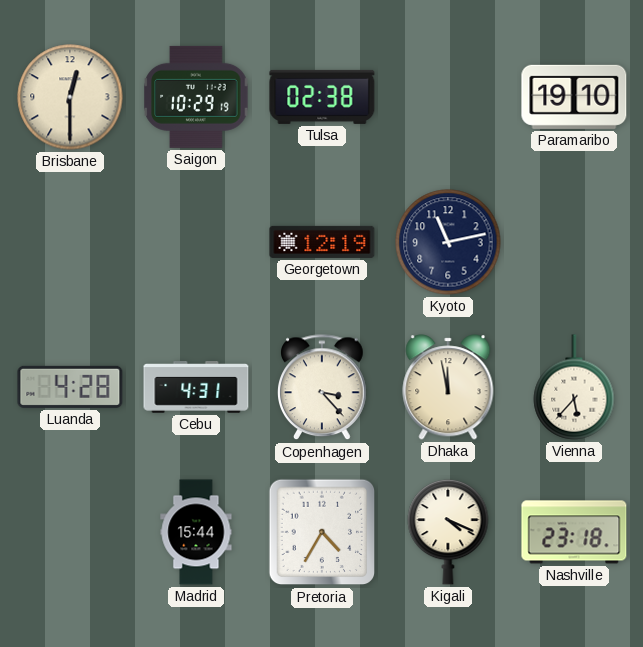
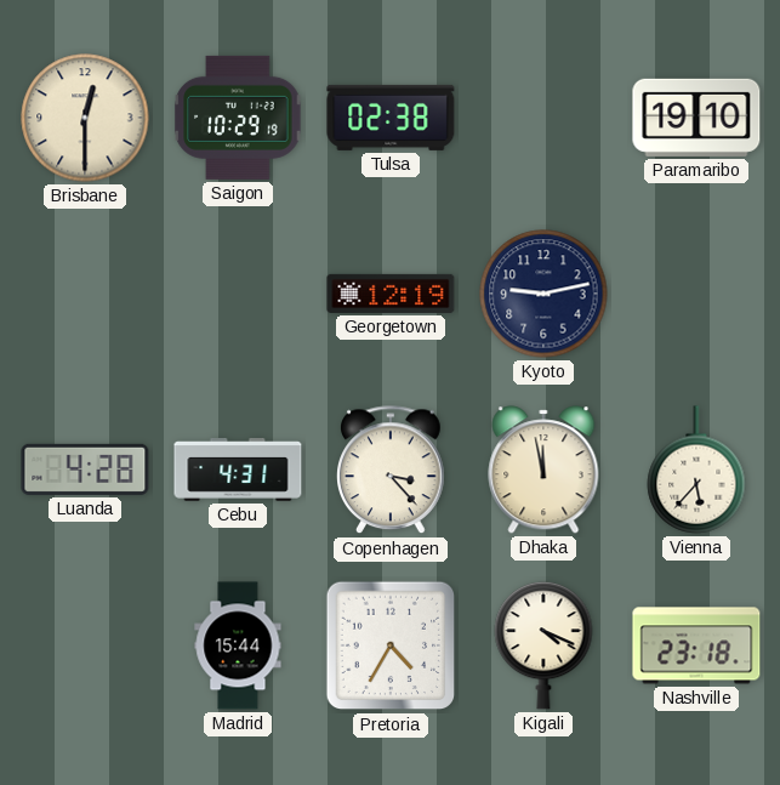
Kyoto: 11:13 -> 9:13
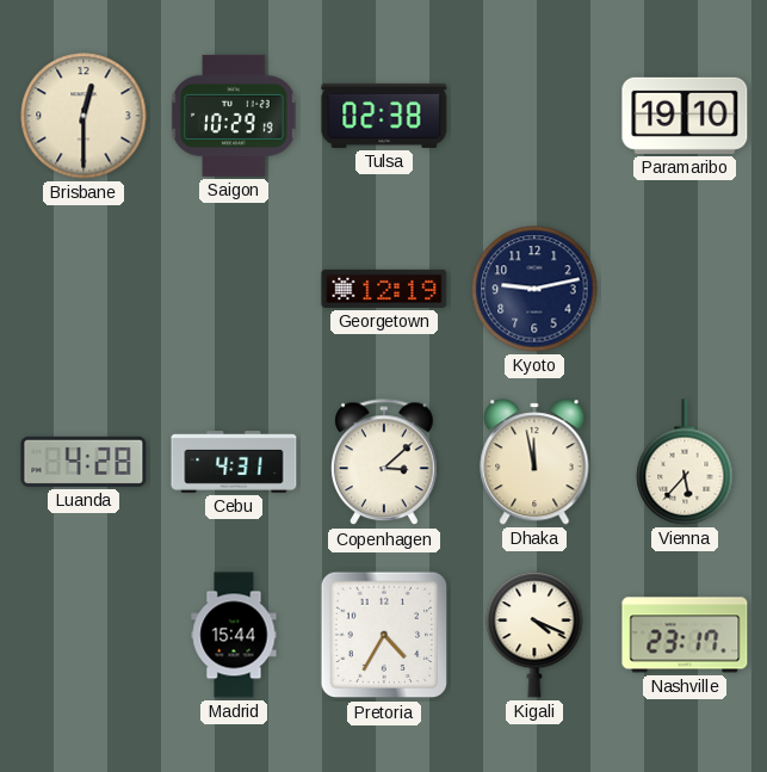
Copenhagen: 3:23 -> 3:08
Nashville: 23:18 -> 23:17
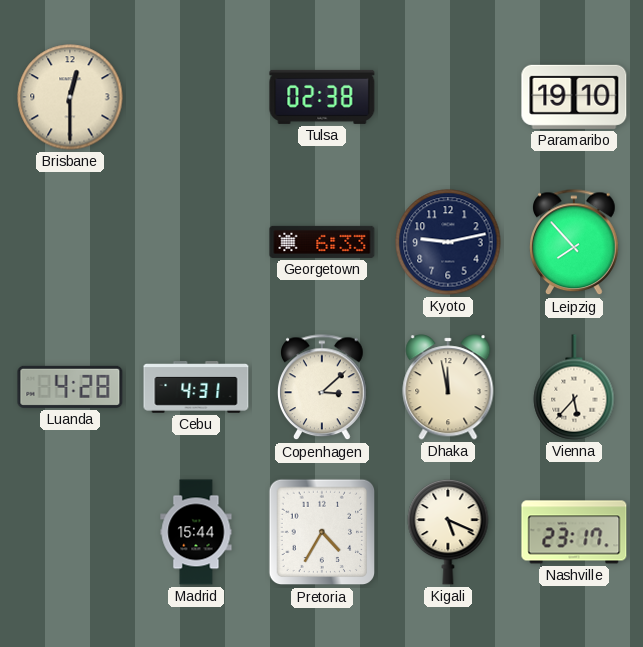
Saigon: 10:29 -> none
Georgetown: 12:19 -> 6:33
Leipzig: none -> 7:53
Kigali: 4:19 -> 5:19
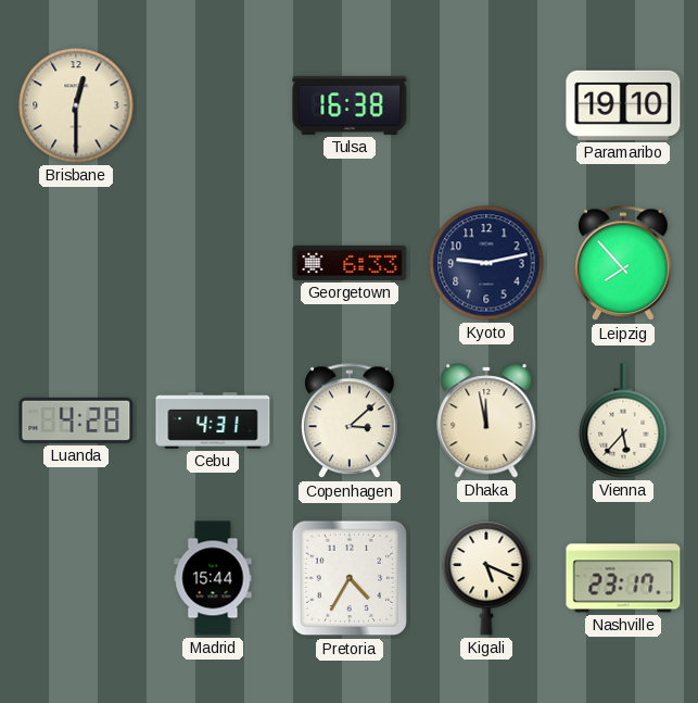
Tulsa: 02:38 -> 16:38
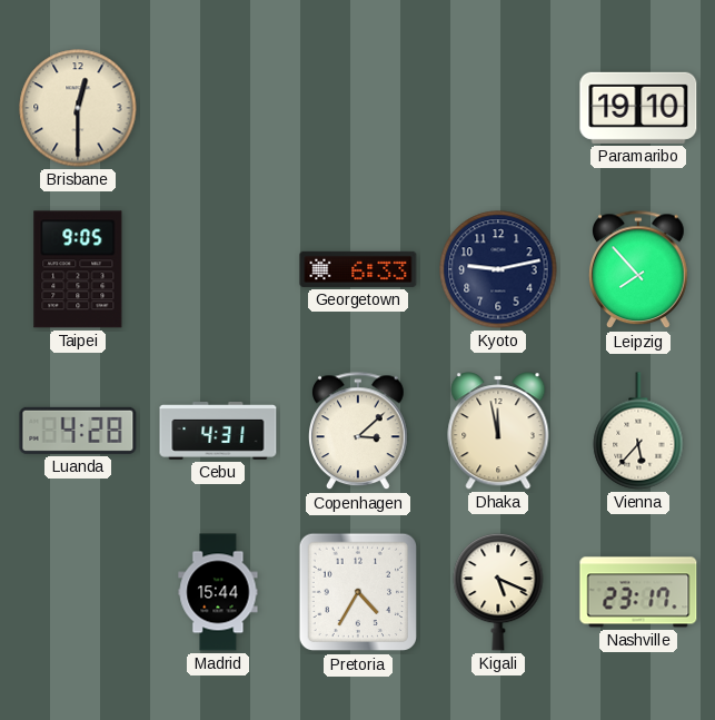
Tulsa: 16:38 -> none
Taipei: none -> 9:05
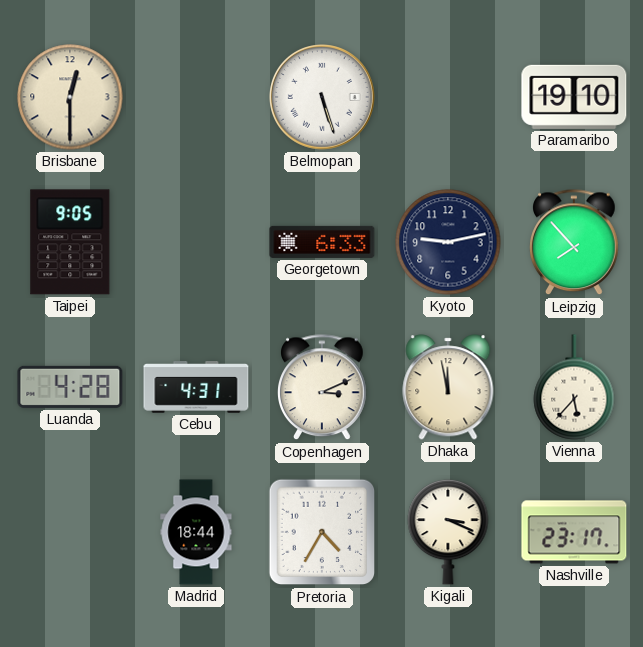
Belmopan: none -> 5:27
Copenhagen: 3:08 -> 3:11
Madrid: 15:44 -> 18:44
Kigali: 5:19 -> 3:19
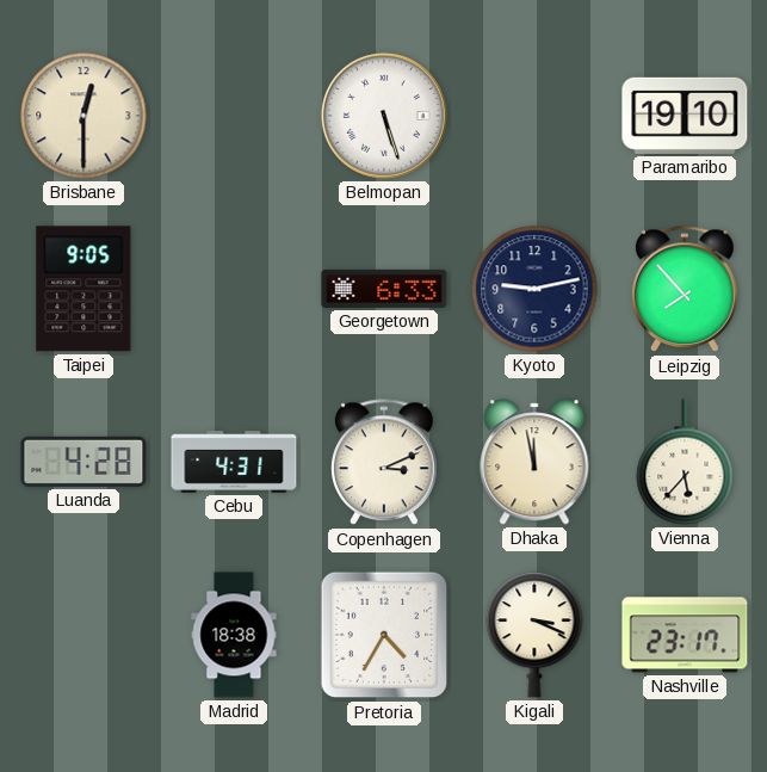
Madrid: 18:44 -> 18:38
